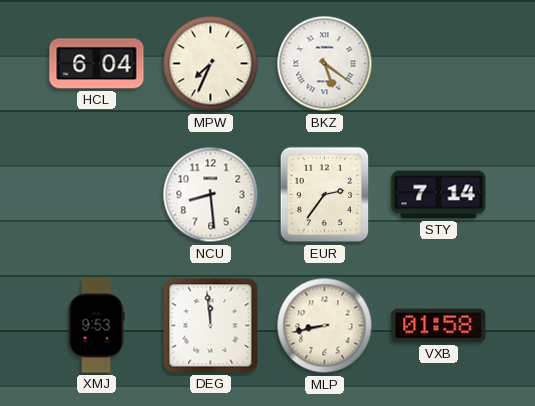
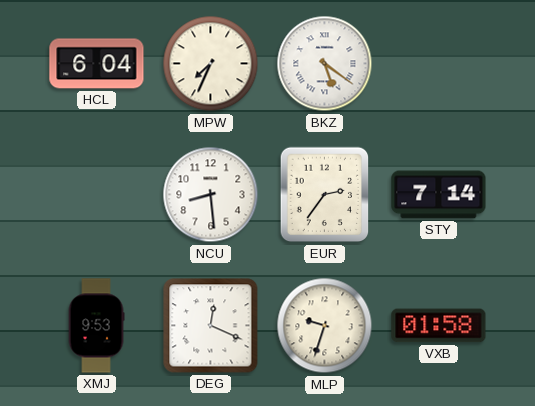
DEG: 11:59 -> 12:19
MLP: 8:43 -> 9:33
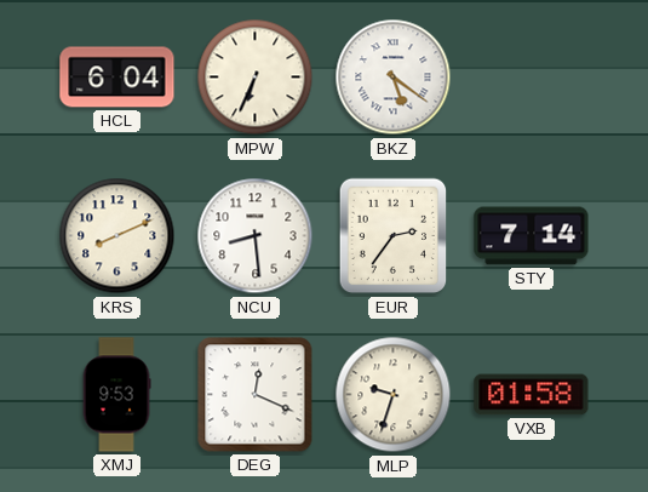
MPW: 7:34 -> 6:34
KRS: none -> 8:11
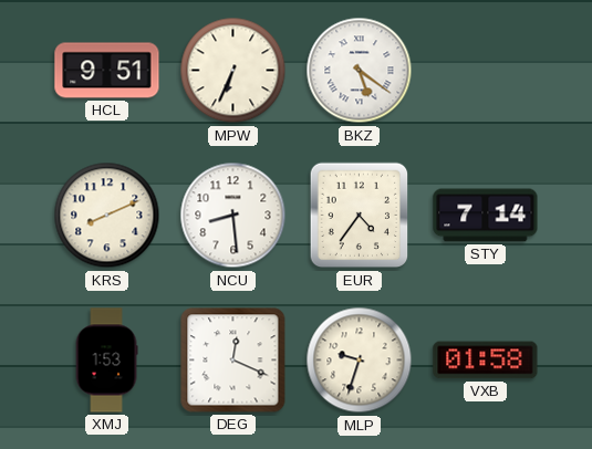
HCL: 6:04 -> 9:51
EUR: 2:36 -> 4:36
XMJ: 9:53 -> 1:53
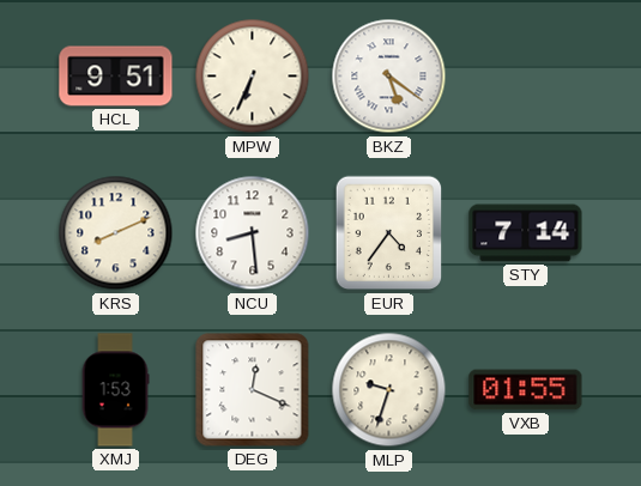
VXB: 01:58 -> 01:55
